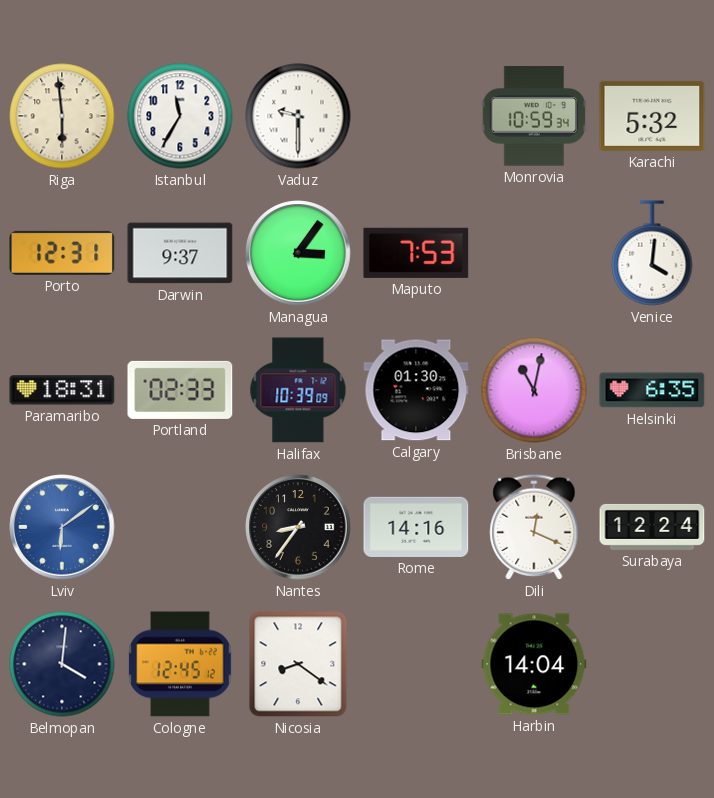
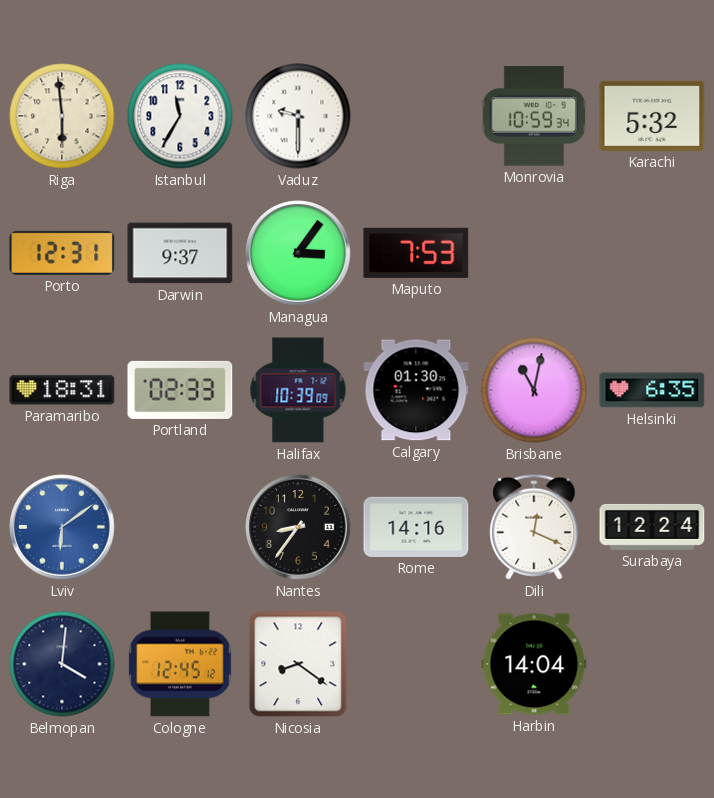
Venice: 4:01 -> none
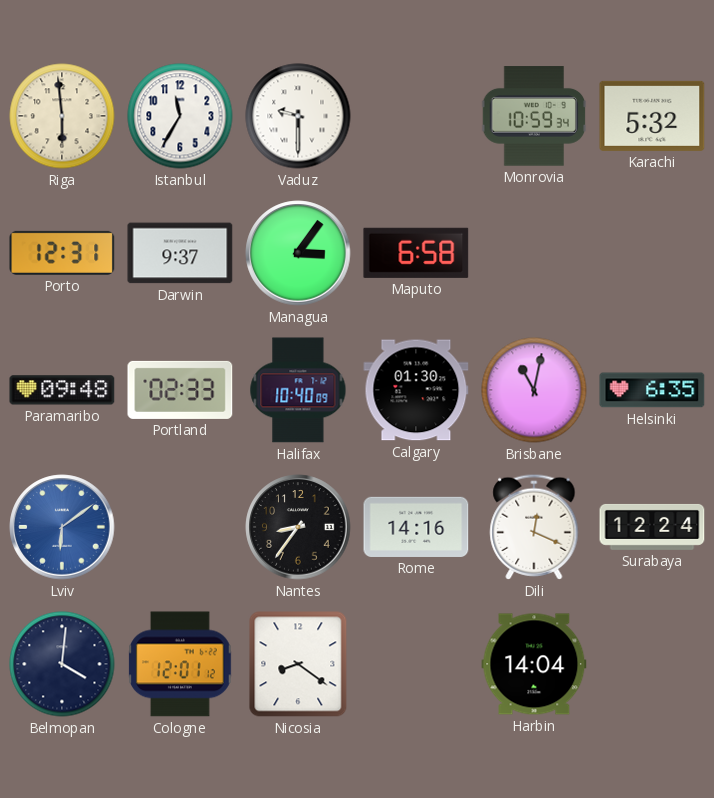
Maputo: 7:53 -> 6:58
Paramaribo: 18:31 -> 09:48
Halifax: 10:39 -> 10:40
Cologne: 12:45 -> 12:01
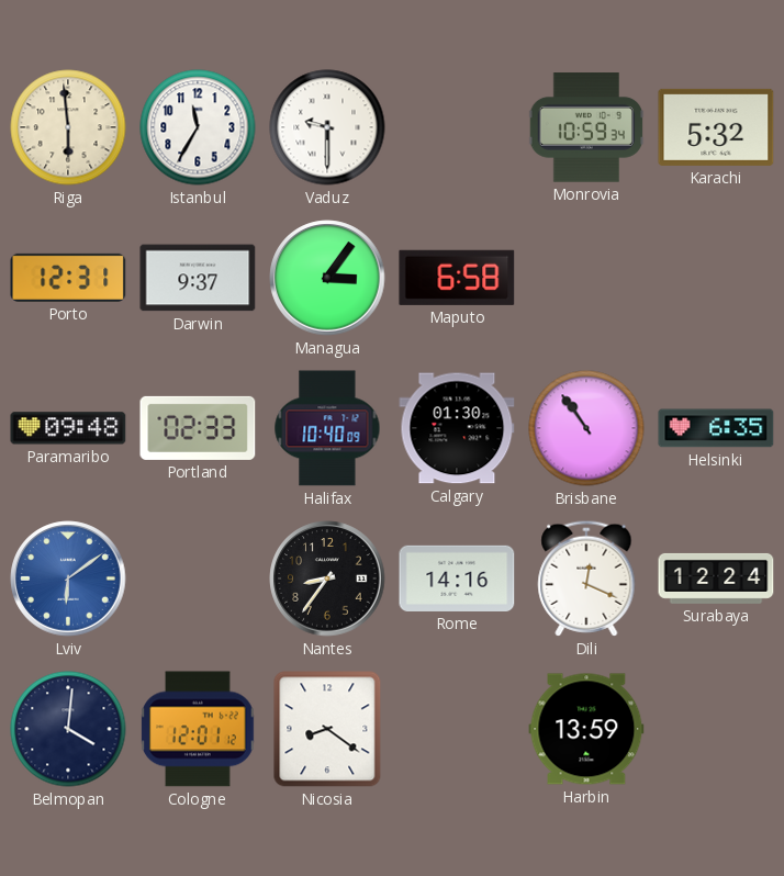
Brisbane: 11:02 -> 10:54
Harbin: 14:04 -> 13:59
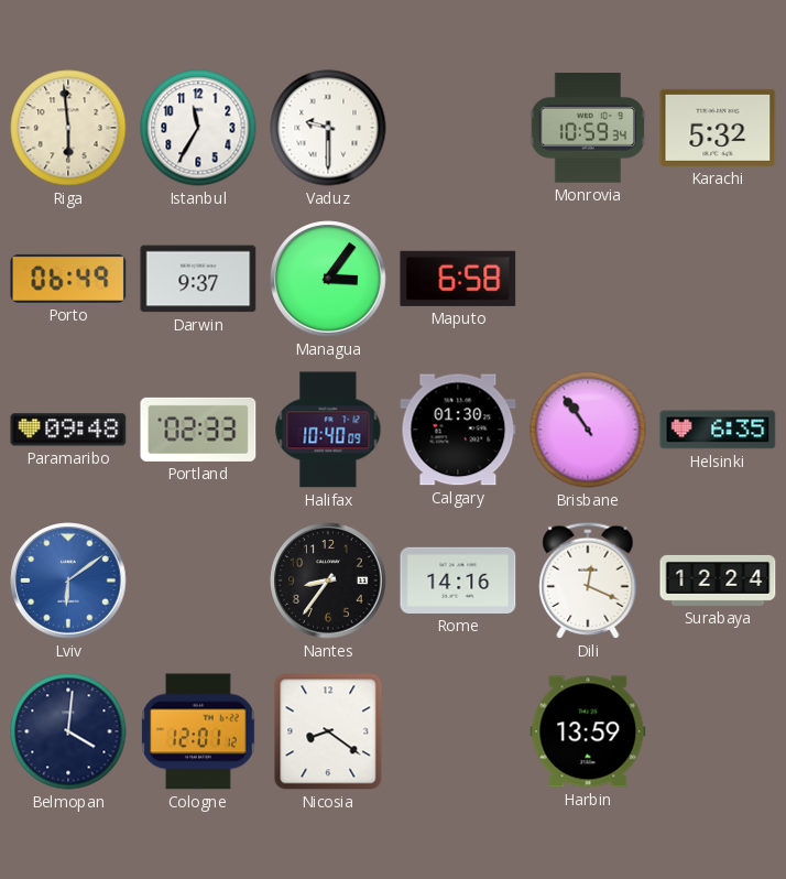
Porto: 12:31 -> 06:49
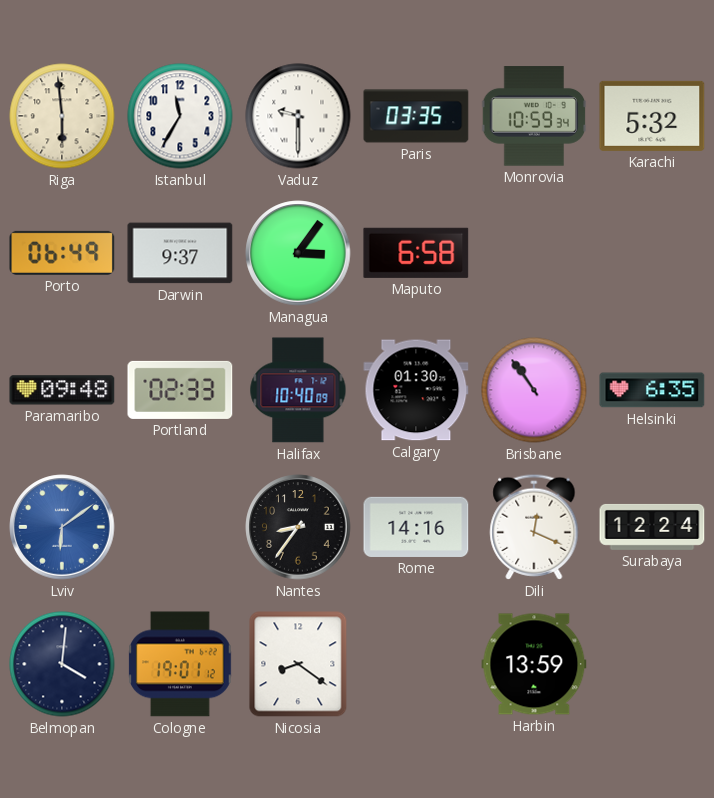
Paris: none -> 03:35
Cologne: 12:01 -> 19:01
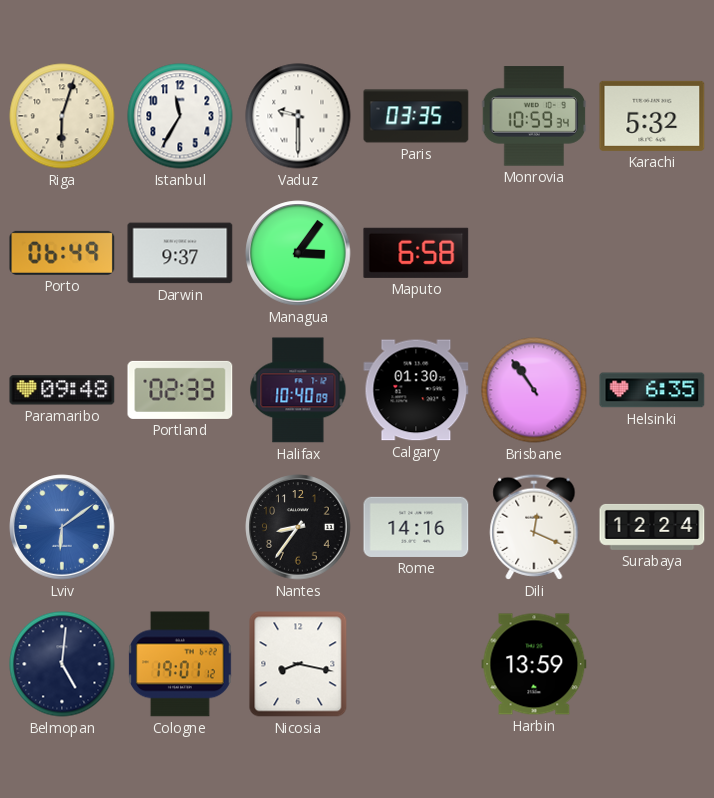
Riga: 5:59 -> 6:03
Belmopan: 4:01 -> 5:01
Nicosia: 8:21 -> 8:17
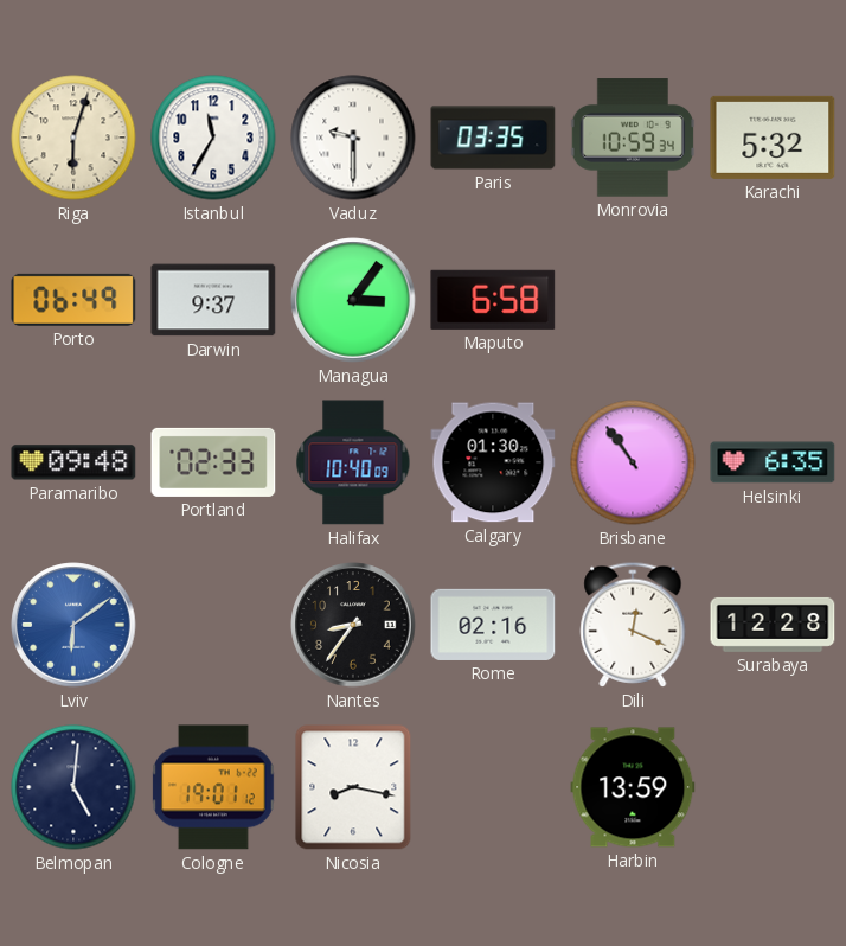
Rome: 14:16 -> 02:16
Surabaya: 12:24 -> 12:28
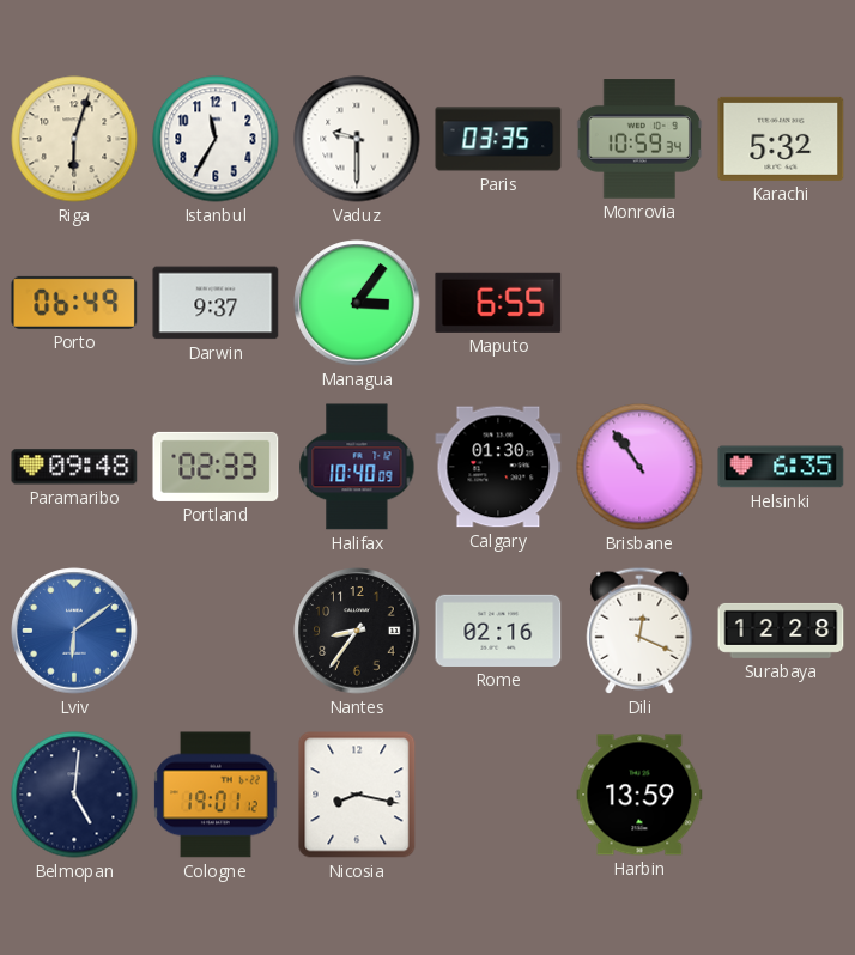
Maputo: 6:58 -> 6:55
